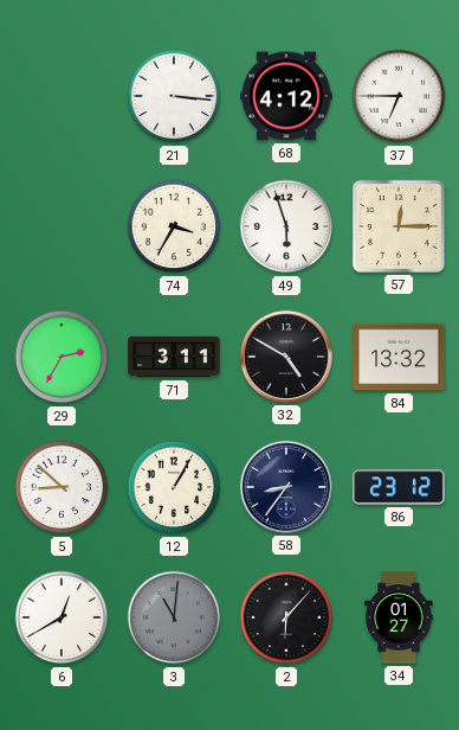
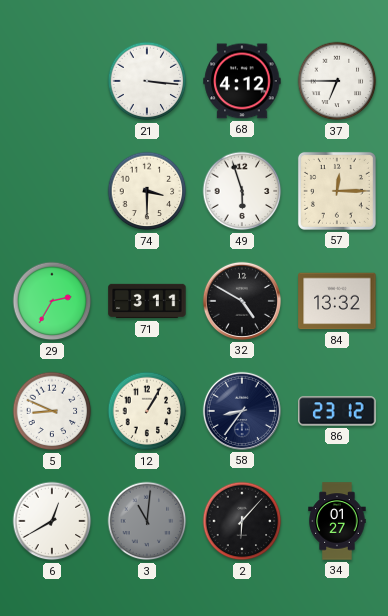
74: 3:35 -> 3:30
5: 8:52 -> 8:49
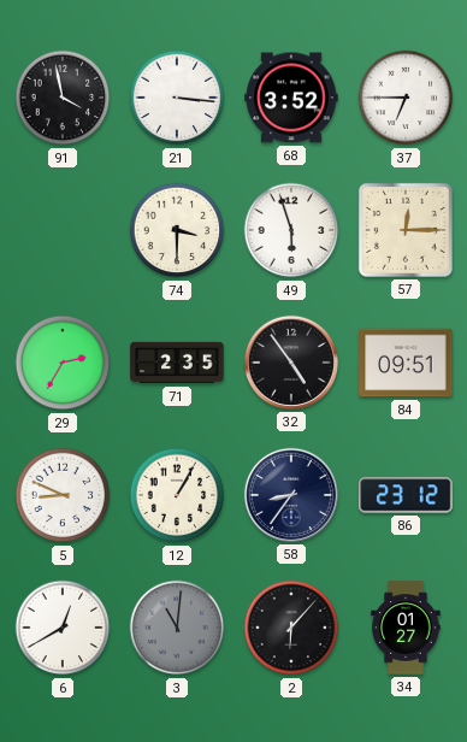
91: none -> 3:58
68: 4:12 -> 3:52
71: 3:11 -> 2:35
32: 4:50 -> 4:54
84: 13:32 -> 09:51
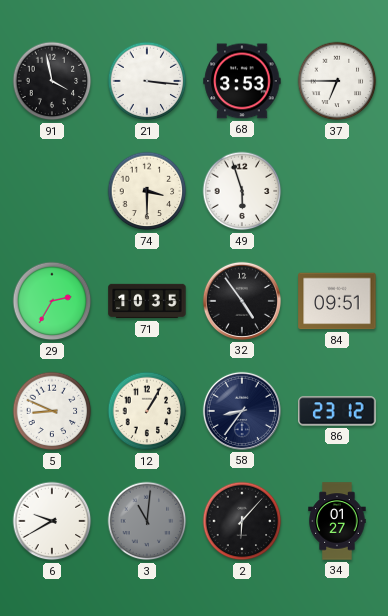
68: 3:52 -> 3:53
57: 12:15 -> none
71: 2:35 -> 10:35
6: 12:40 -> 9:40
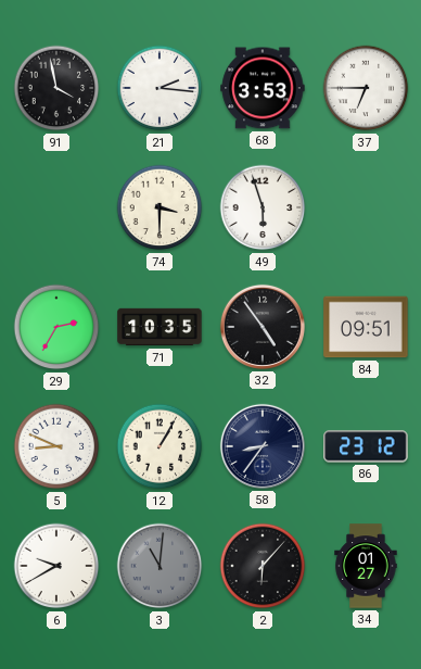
21: 3:16 -> 2:16
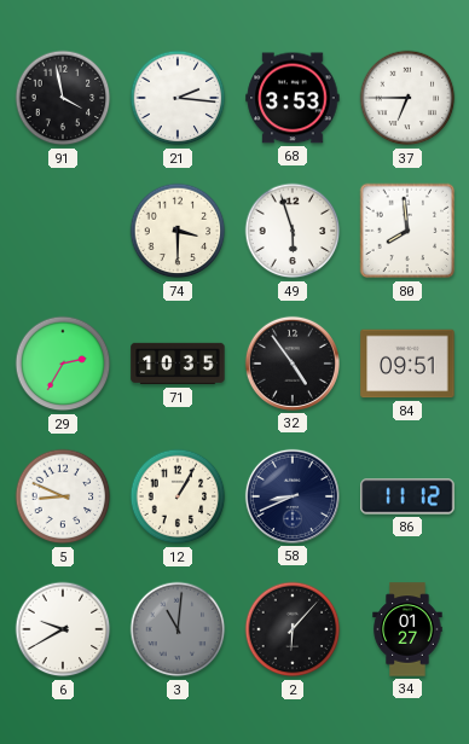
80: none -> 7:59
58: 8:36 -> 8:41
86: 23:12 -> 11:12
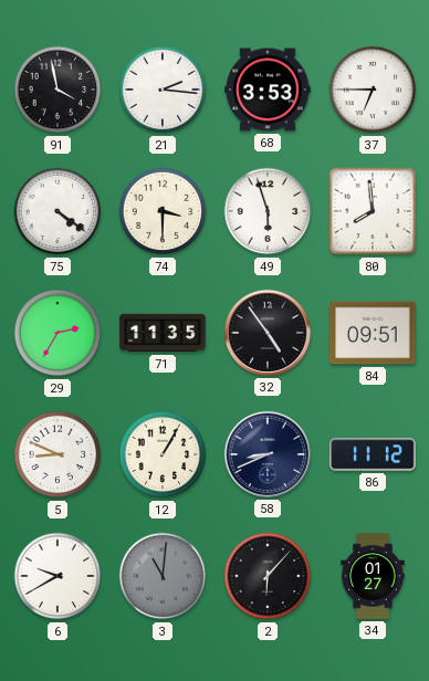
75: none -> 4:21
71: 10:35 -> 11:35
